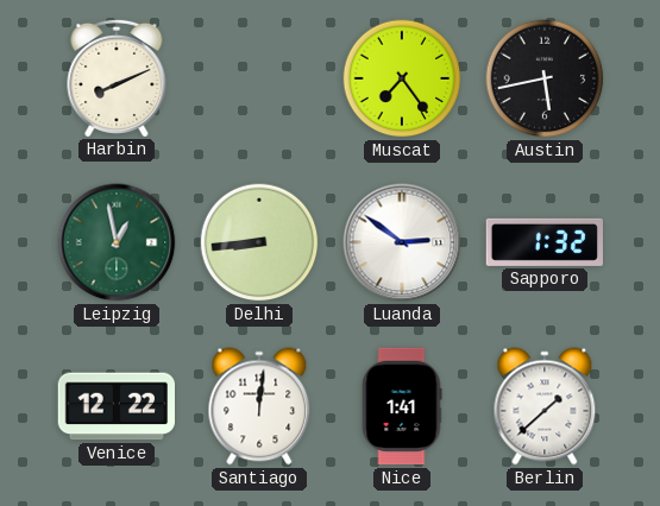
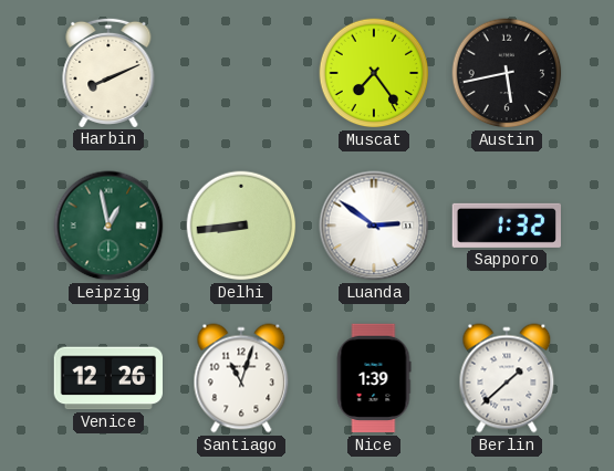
Venice: 12:22 -> 12:26
Santiago: 12:01 -> 11:03
Nice: 1:41 -> 1:39
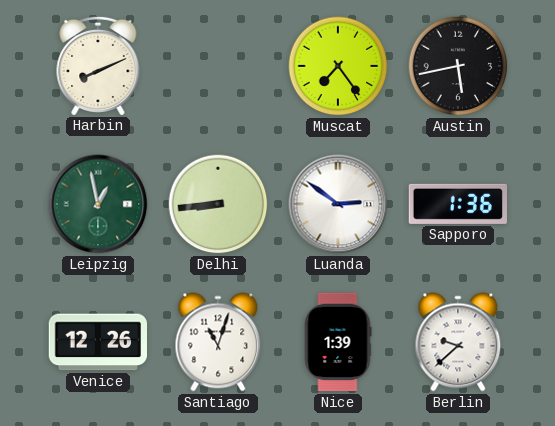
Sapporo: 1:32 -> 1:36
Berlin: 1:38 -> 9:38
